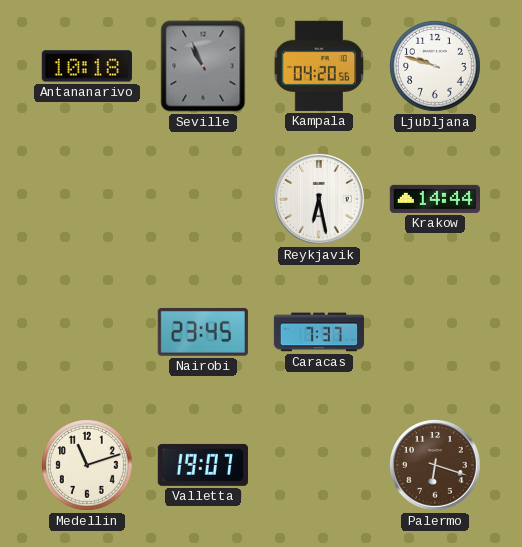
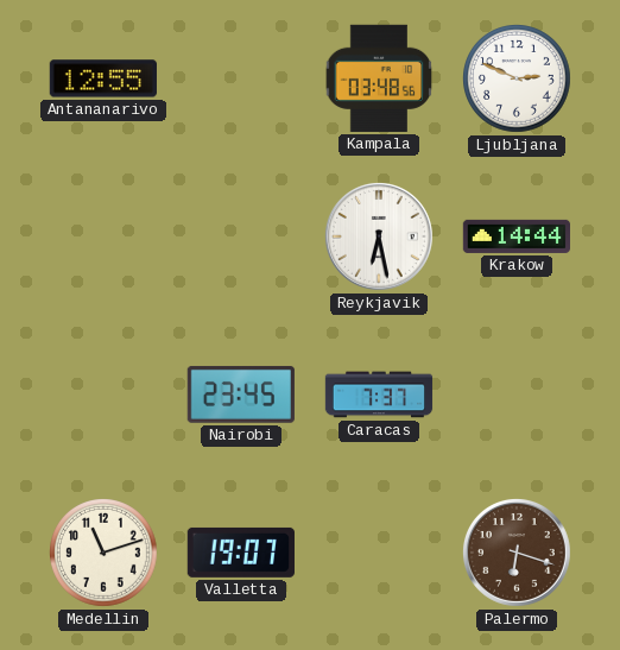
Antananarivo: 10:18 -> 12:55
Seville: 10:56 -> none
Kampala: 04:20 -> 03:48
Ljubljana: 9:48 -> 2:49
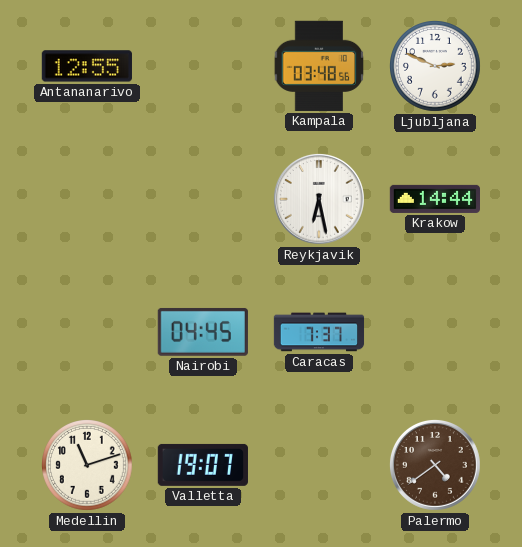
Nairobi: 23:45 -> 04:45
Palermo: 6:18 -> 4:39
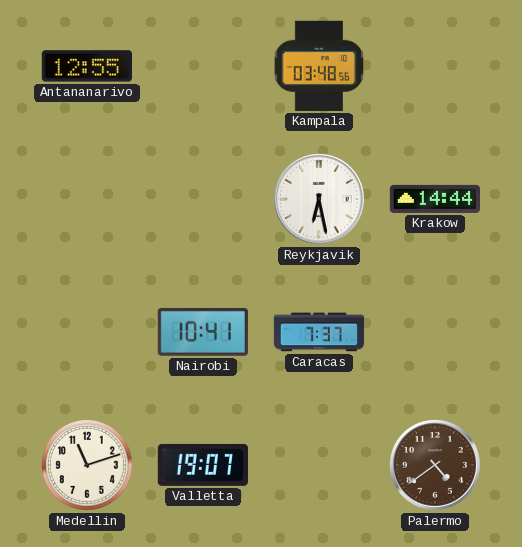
Ljubljana: 2:49 -> none
Nairobi: 04:45 -> 10:41
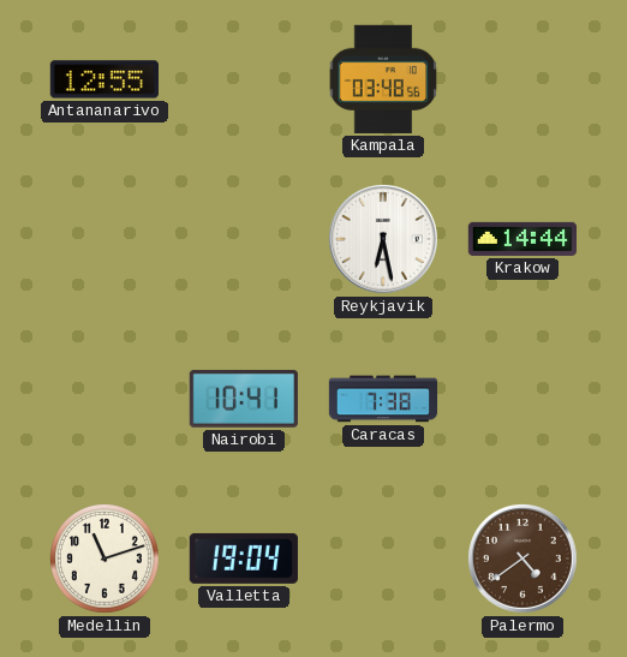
Caracas: 7:37 -> 7:38
Valletta: 19:07 -> 19:04
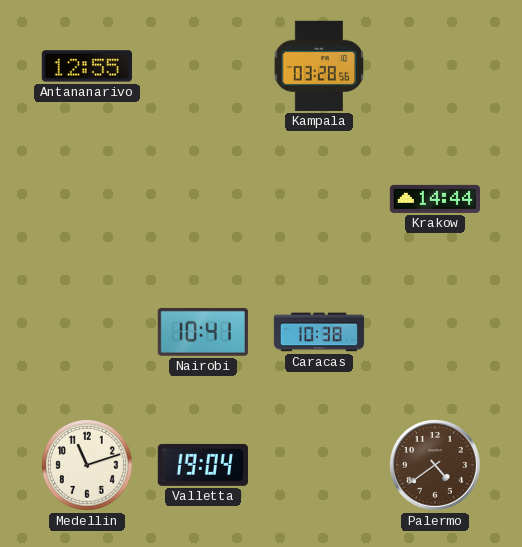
Kampala: 03:48 -> 03:28
Reykjavik: 6:28 -> none
Caracas: 7:38 -> 10:38
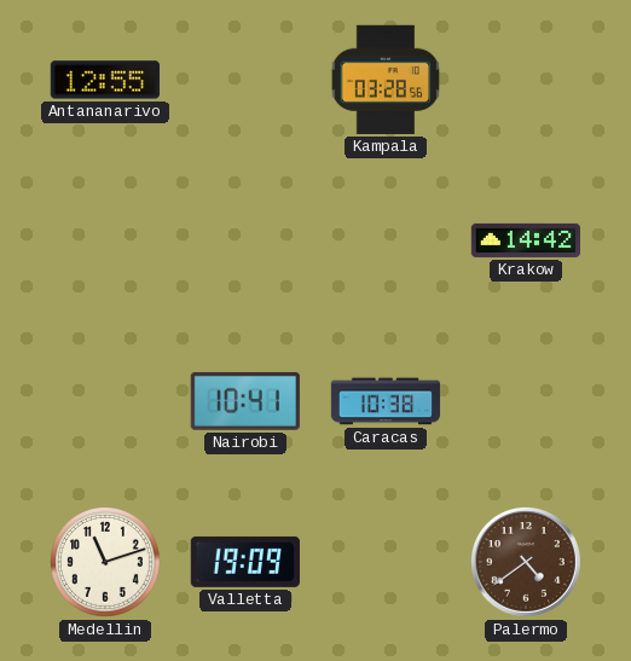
Krakow: 14:44 -> 14:42
Valletta: 19:04 -> 19:09
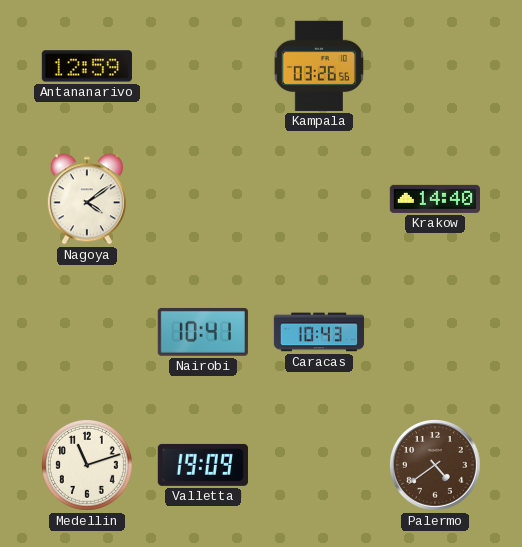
Antananarivo: 12:55 -> 12:59
Kampala: 03:28 -> 03:26
Nagoya: none -> 4:09
Krakow: 14:42 -> 14:40
Caracas: 10:38 -> 10:43
